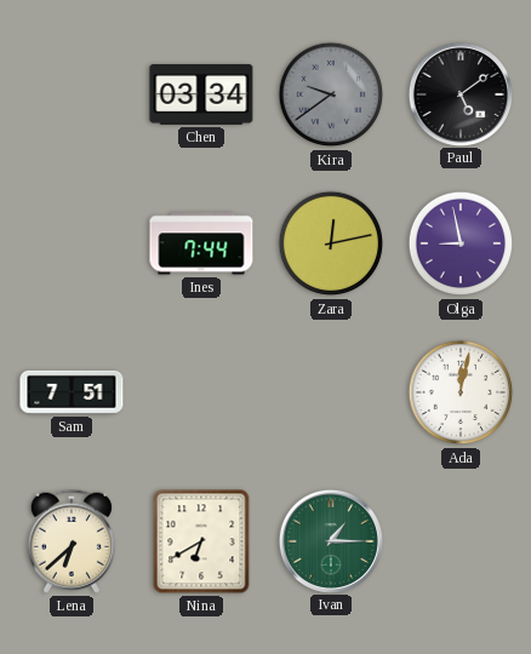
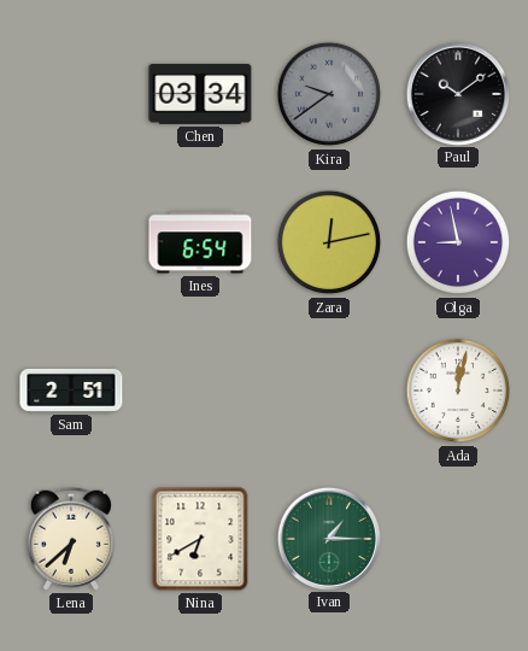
Paul: 5:09 -> 10:09
Ines: 7:44 -> 6:54
Sam: 7:51 -> 2:51
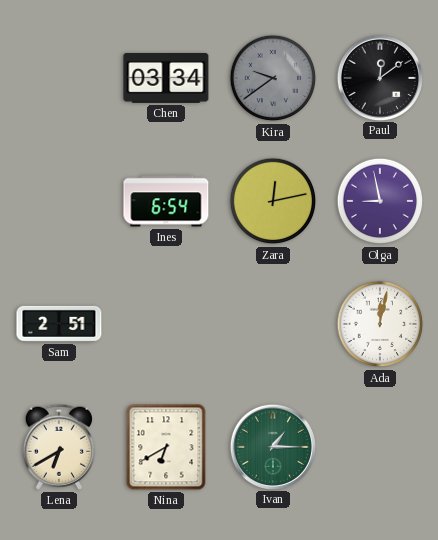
Paul: 10:09 -> 12:09
Lena: 6:38 -> 6:40
